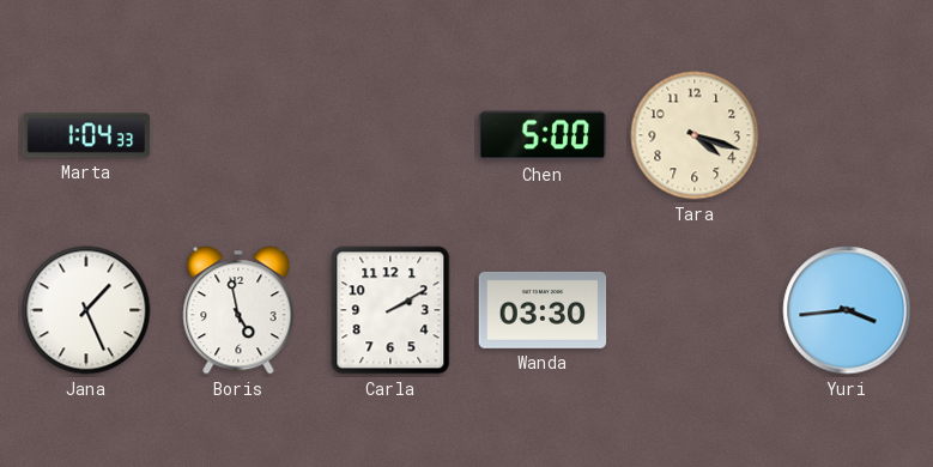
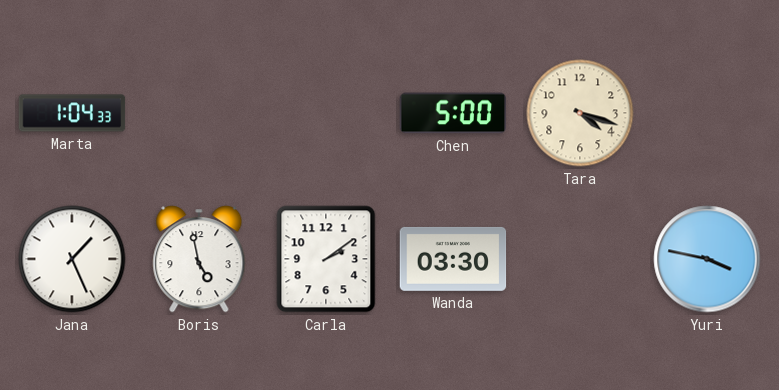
Carla: 2:10 -> 2:09
Yuri: 3:44 -> 3:47
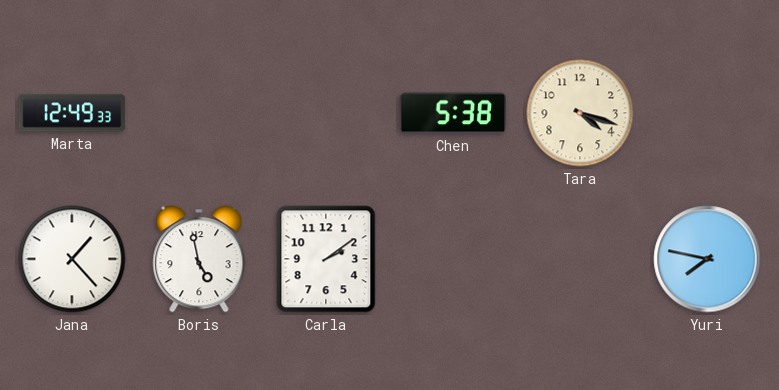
Marta: 1:04 -> 12:49
Chen: 5:00 -> 5:38
Jana: 1:26 -> 1:23
Wanda: 03:30 -> none
Yuri: 3:47 -> 7:47
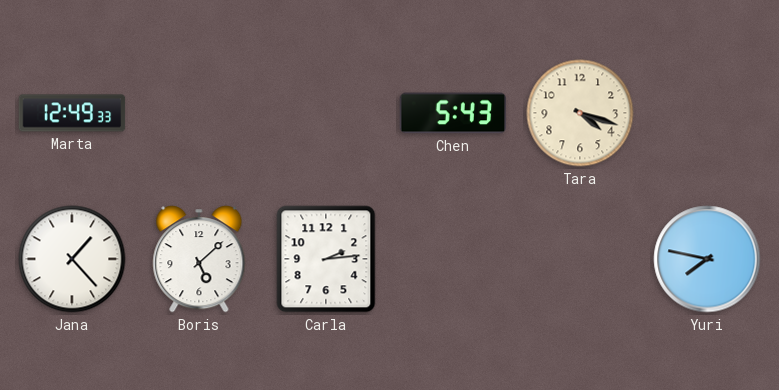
Chen: 5:38 -> 5:43
Boris: 4:58 -> 5:08
Carla: 2:09 -> 2:14
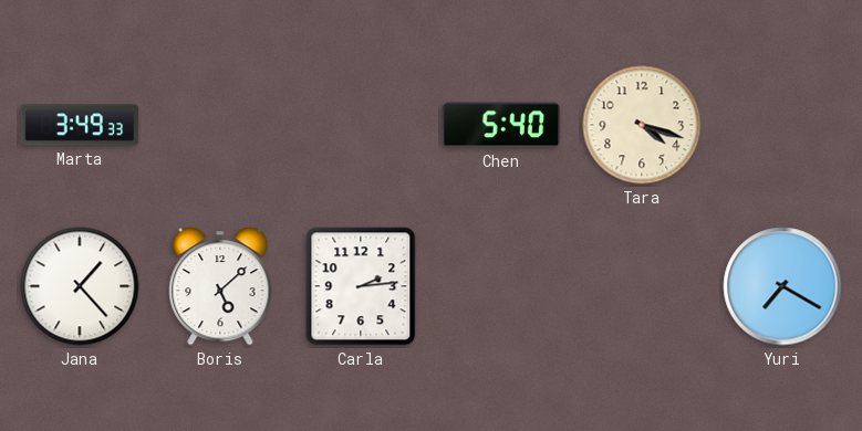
Marta: 12:49 -> 3:49
Chen: 5:43 -> 5:40
Yuri: 7:47 -> 7:20
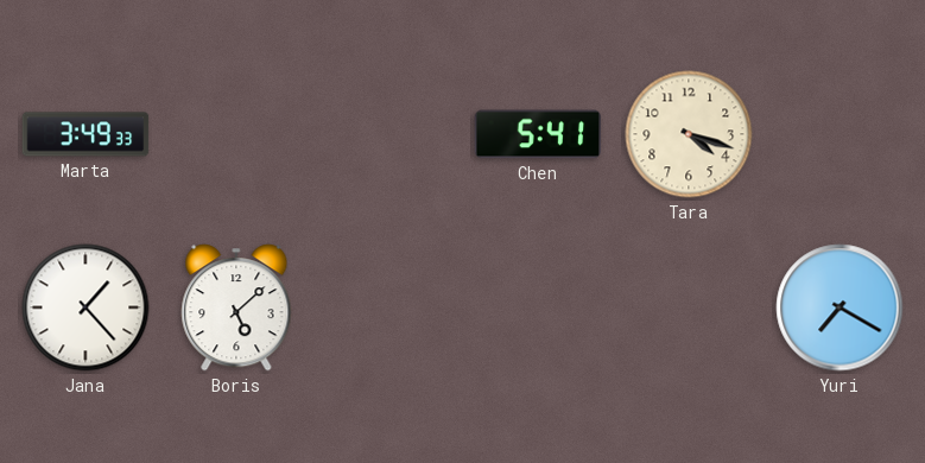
Chen: 5:40 -> 5:41
Carla: 2:14 -> none
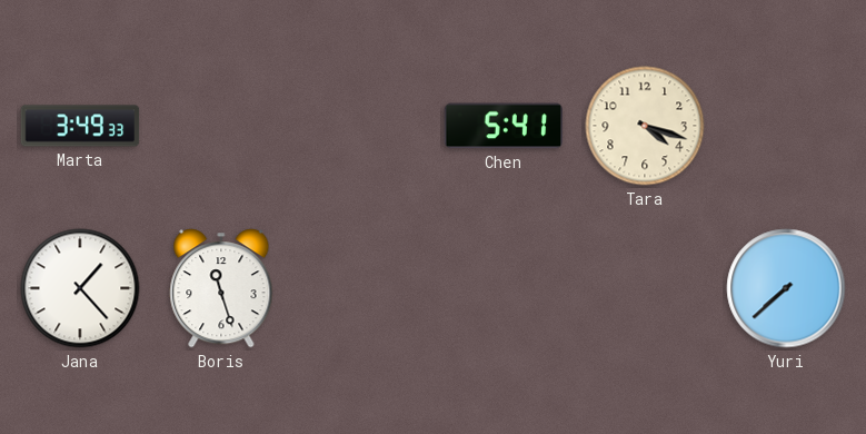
Boris: 5:08 -> 11:27
Yuri: 7:20 -> 7:38
